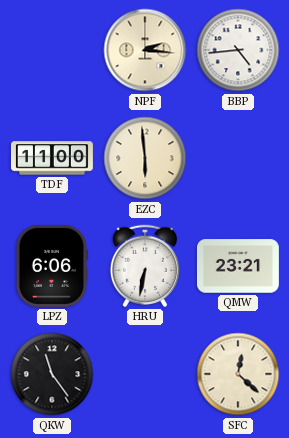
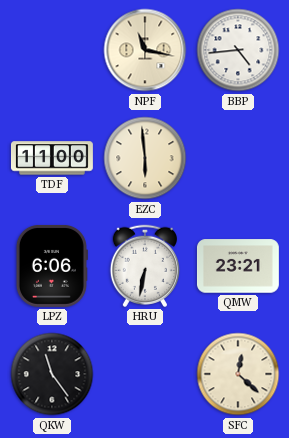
NPF: 2:16 -> 11:17
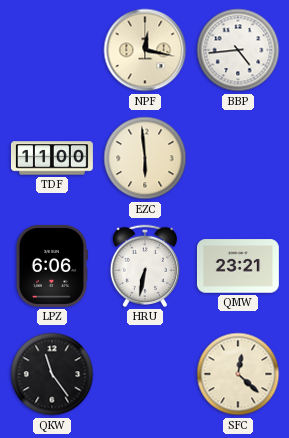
NPF: 11:17 -> 12:17
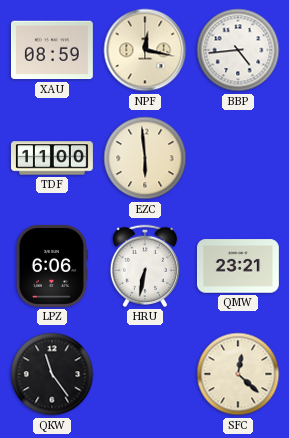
XAU: none -> 08:59
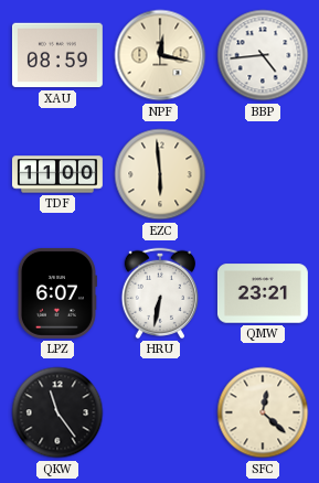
LPZ: 6:06 -> 6:07
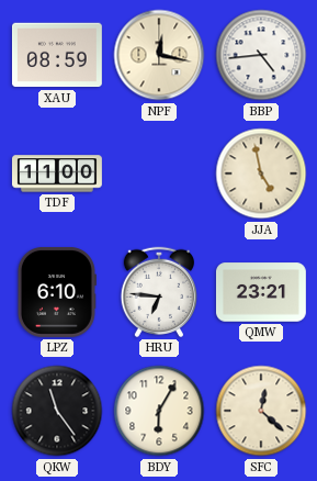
EZC: 5:59 -> none
JJA: none -> 4:58
LPZ: 6:07 -> 6:10
HRU: 6:32 -> 6:46
BDY: none -> 6:05
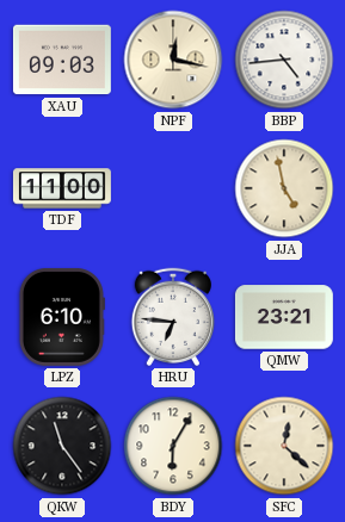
XAU: 08:59 -> 09:03
